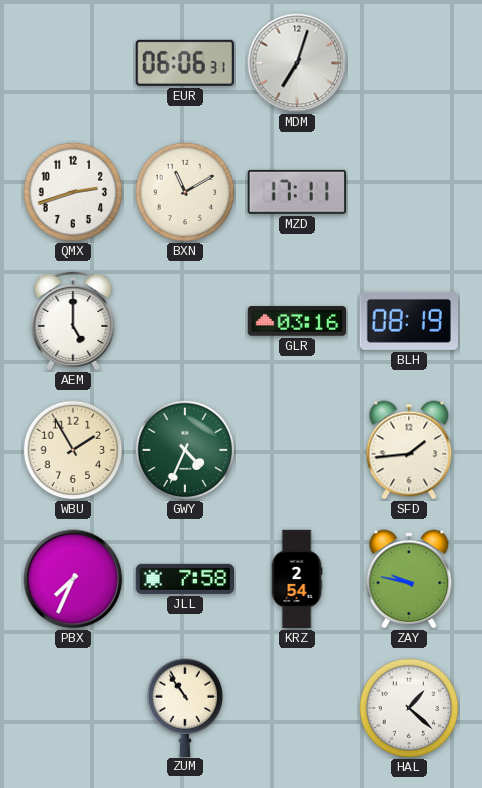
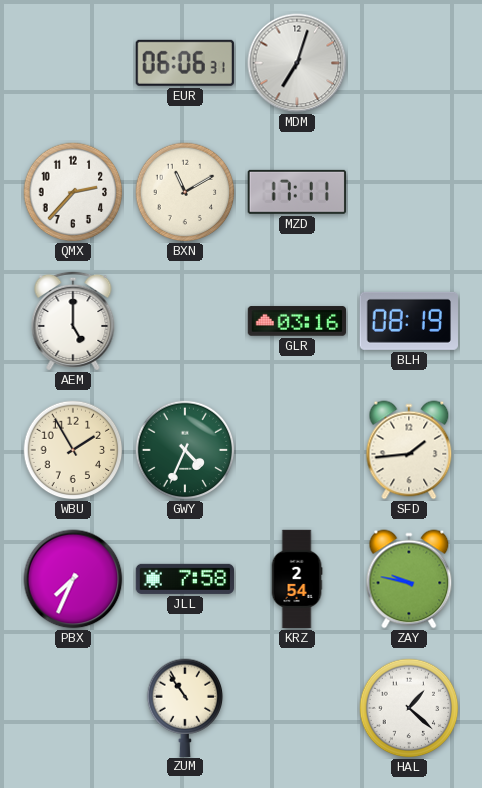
QMX: 2:42 -> 2:37
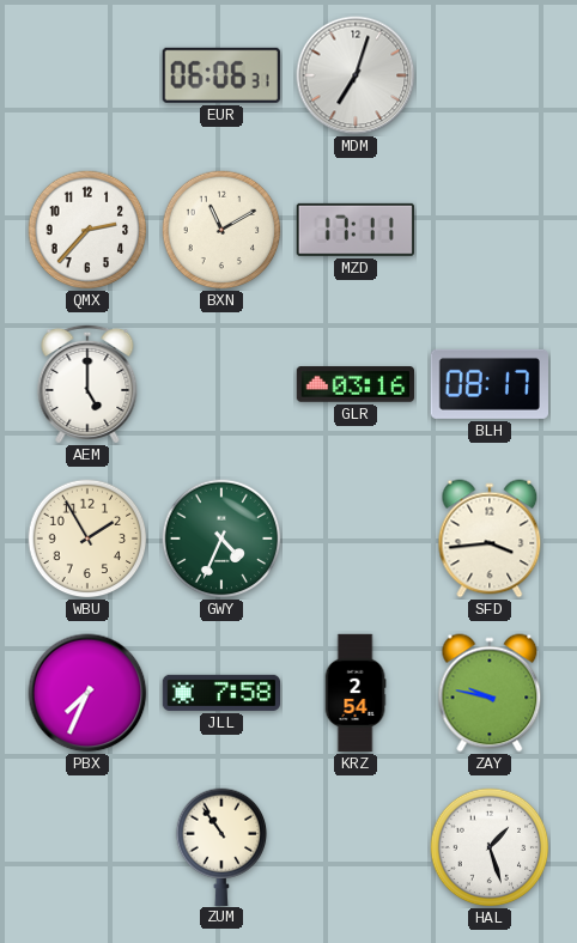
BLH: 08:19 -> 08:17
SFD: 1:44 -> 3:44
HAL: 1:22 -> 1:27
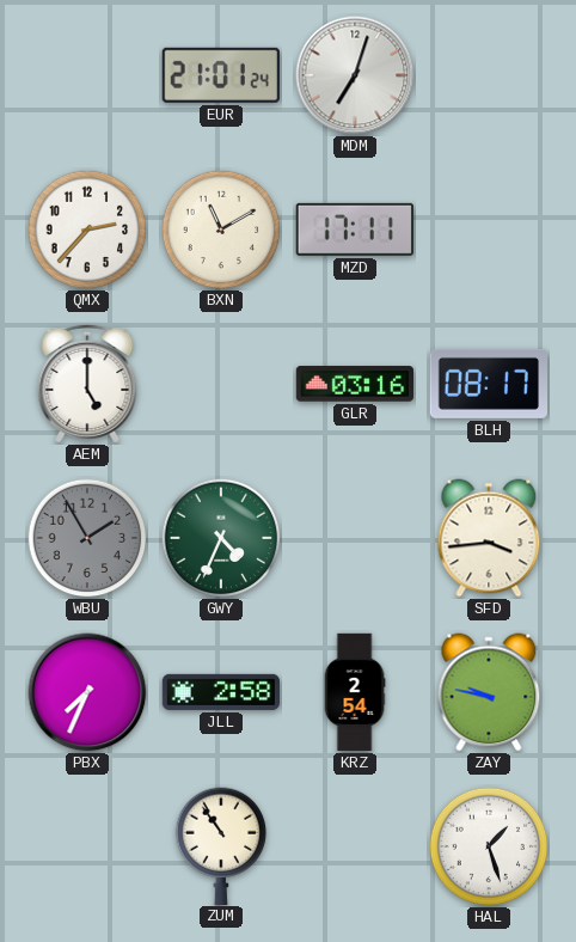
EUR: 06:06 -> 21:01
WBU dial: cream -> grey
JLL: 7:58 -> 2:58
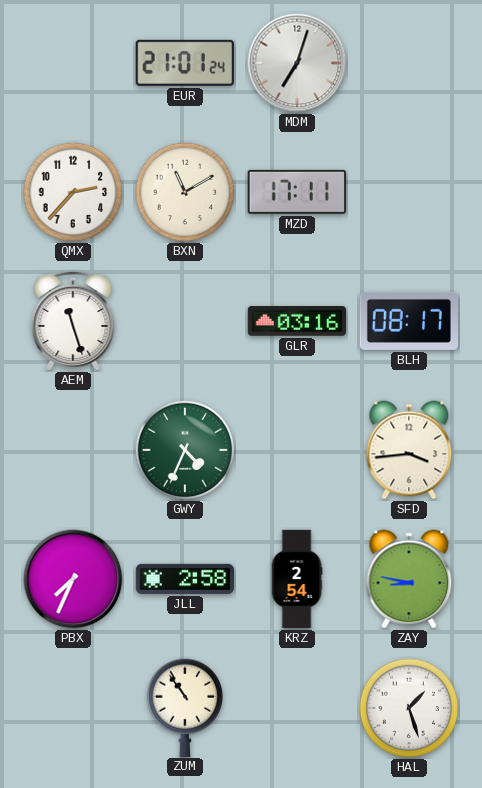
AEM: 5:00 -> 11:27
WBU: 1:55 -> none
ZAY: 9:47 -> 8:47
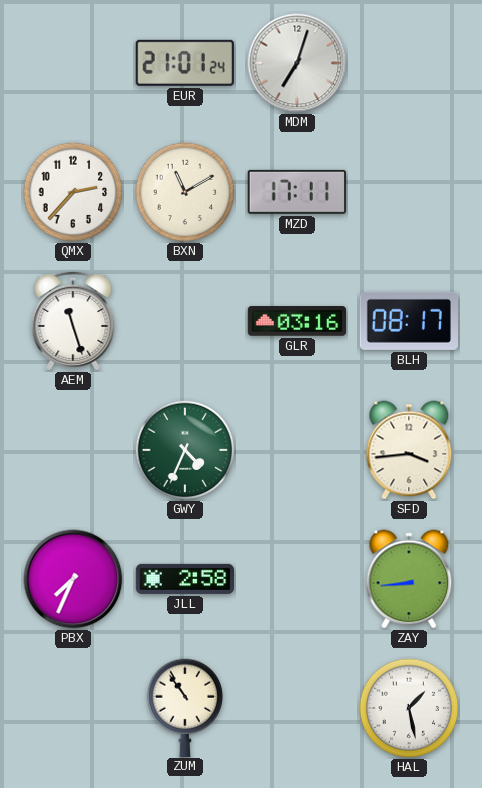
KRZ: 2:54 -> none
ZAY: 8:47 -> 8:44
HAL: 1:27 -> 1:28
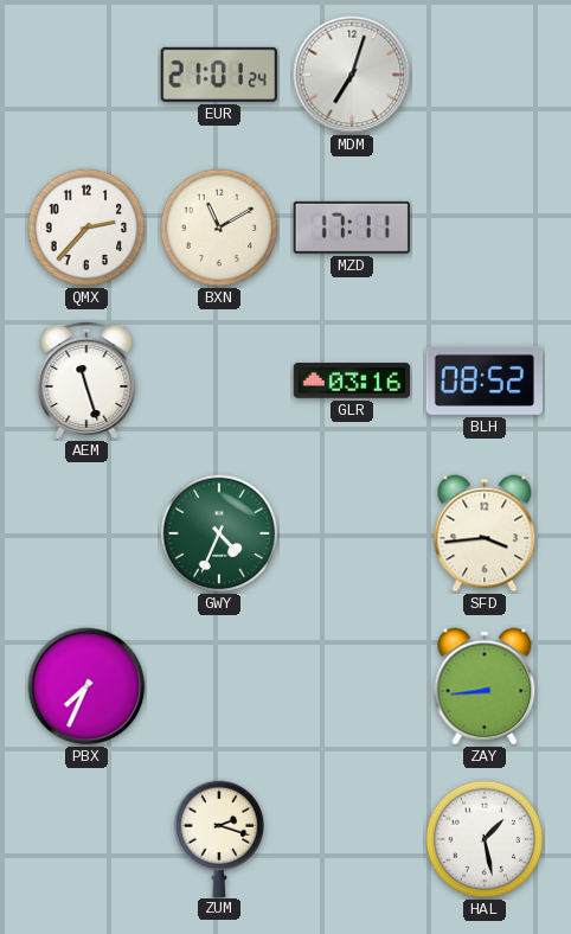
BLH: 08:17 -> 08:52
JLL: 2:58 -> none
ZUM: 10:54 -> 2:18
